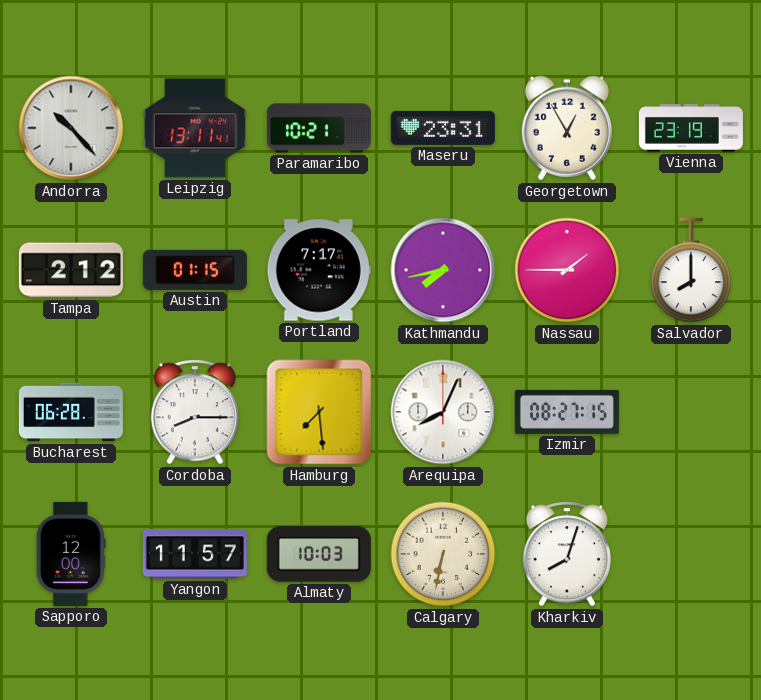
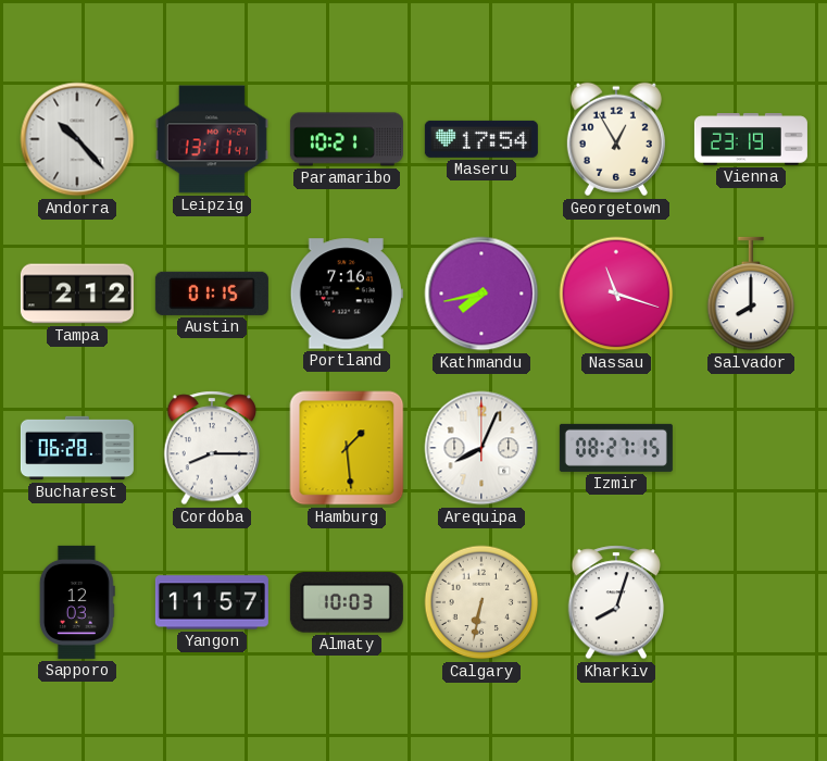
Maseru: 23:31 -> 17:54
Portland: 7:17 -> 7:16
Nassau: 1:45 -> 11:18
Hamburg: 7:29 -> 1:29
Sapporo: 12:00 -> 12:03
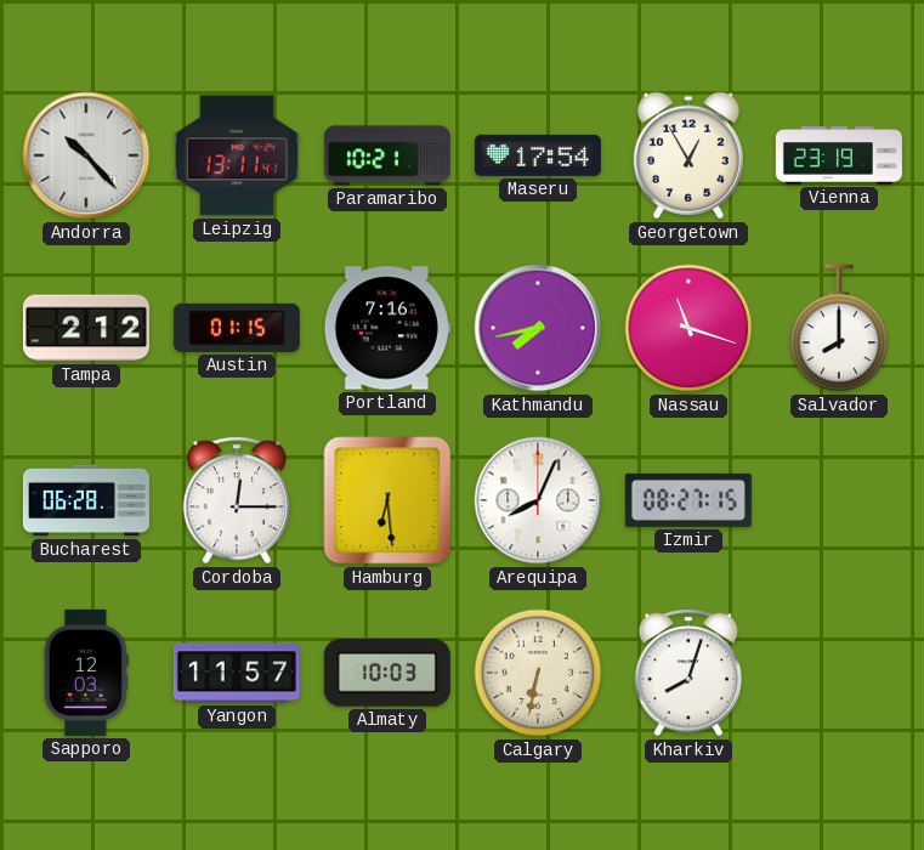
Cordoba: 8:15 -> 12:15
Hamburg: 1:29 -> 6:29
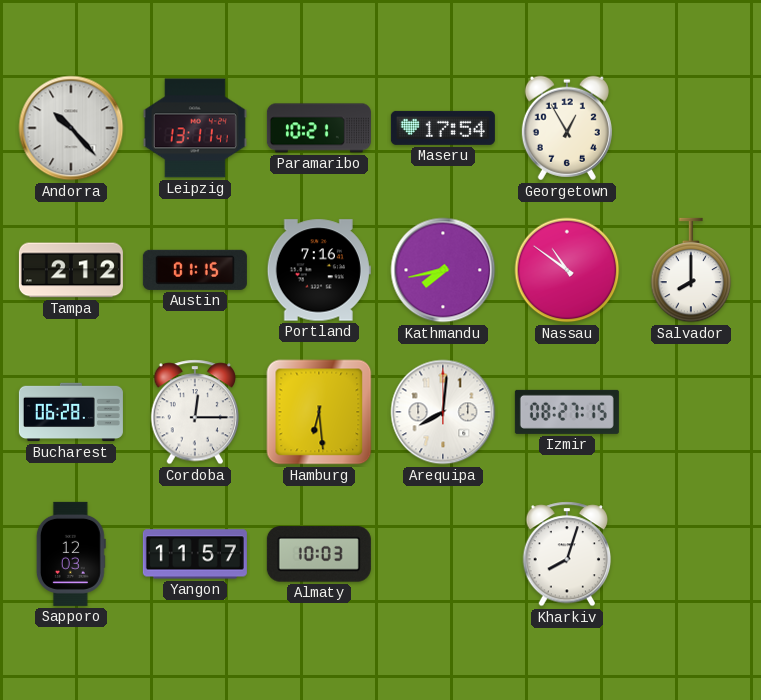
Vienna: 23:19 -> none
Nassau: 11:18 -> 10:51
Arequipa: 8:04 -> 8:01
Calgary: 6:32 -> none
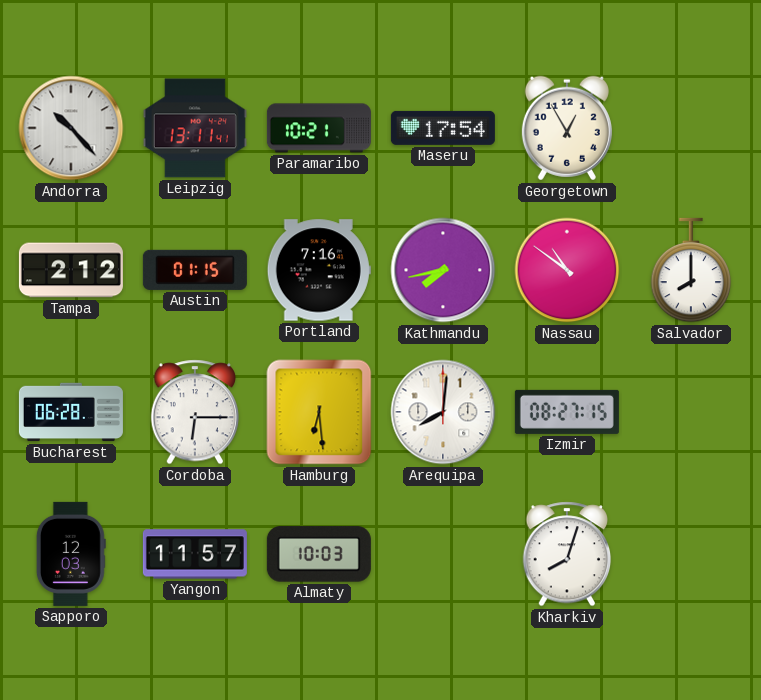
Cordoba: 12:15 -> 6:15
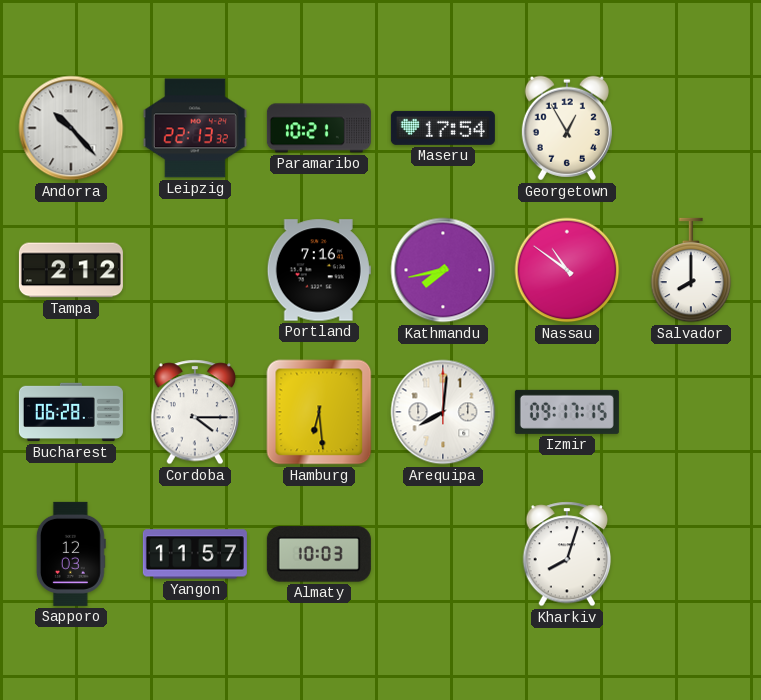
Leipzig: 13:11 -> 22:13
Austin: 01:15 -> none
Cordoba: 6:15 -> 4:15
Izmir: 08:27 -> 09:17
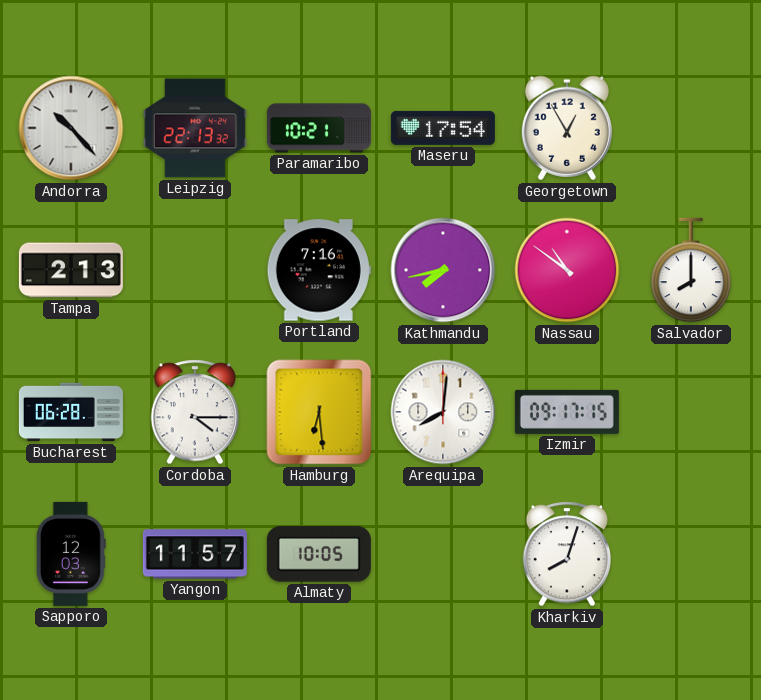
Tampa: 2:12 -> 2:13
Almaty: 10:03 -> 10:05
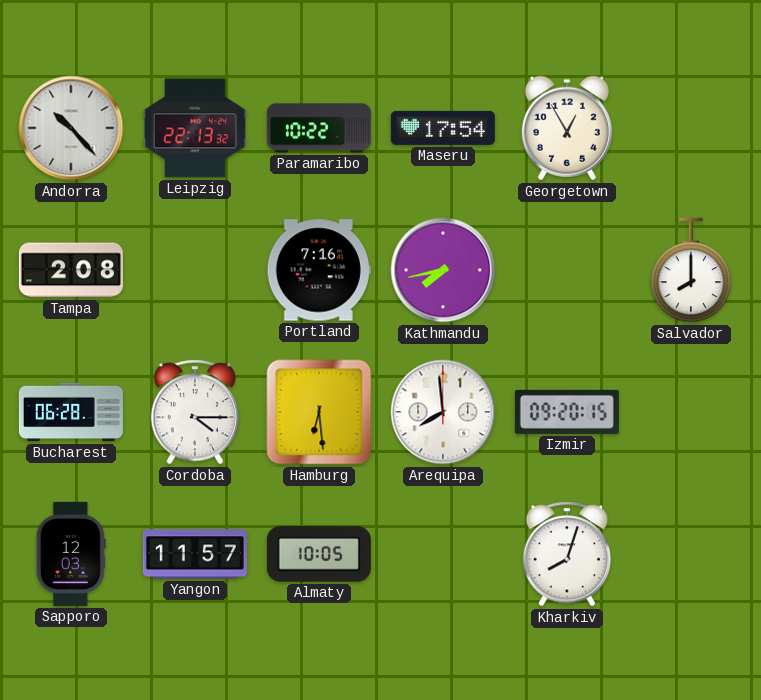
Paramaribo: 10:21 -> 10:22
Tampa: 2:13 -> 2:08
Nassau: 10:51 -> none
Arequipa: 8:01 -> 7:59
Izmir: 09:17 -> 09:20
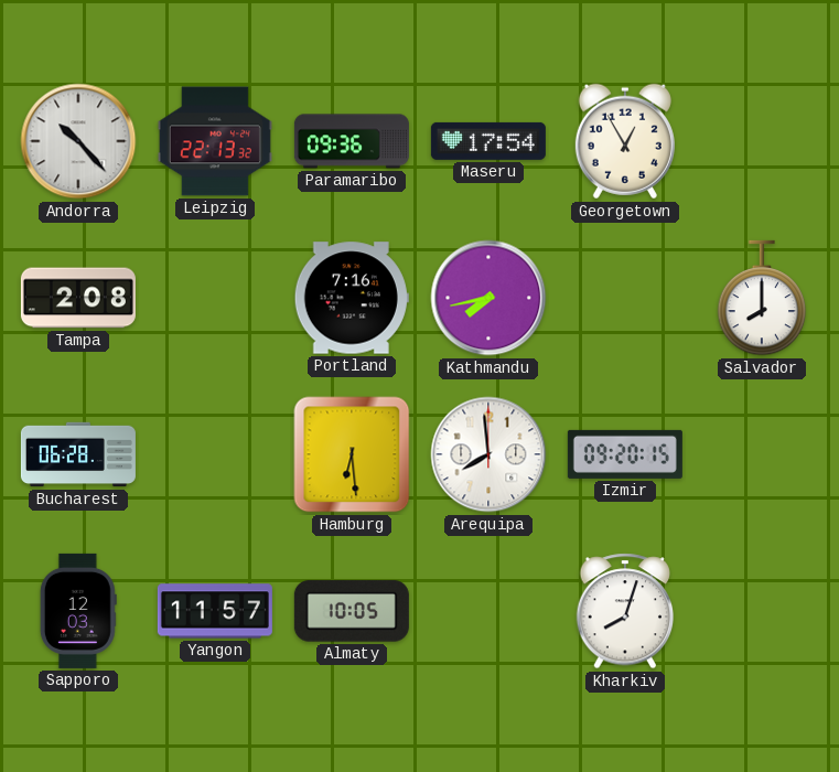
Paramaribo: 10:22 -> 09:36
Cordoba: 4:15 -> none
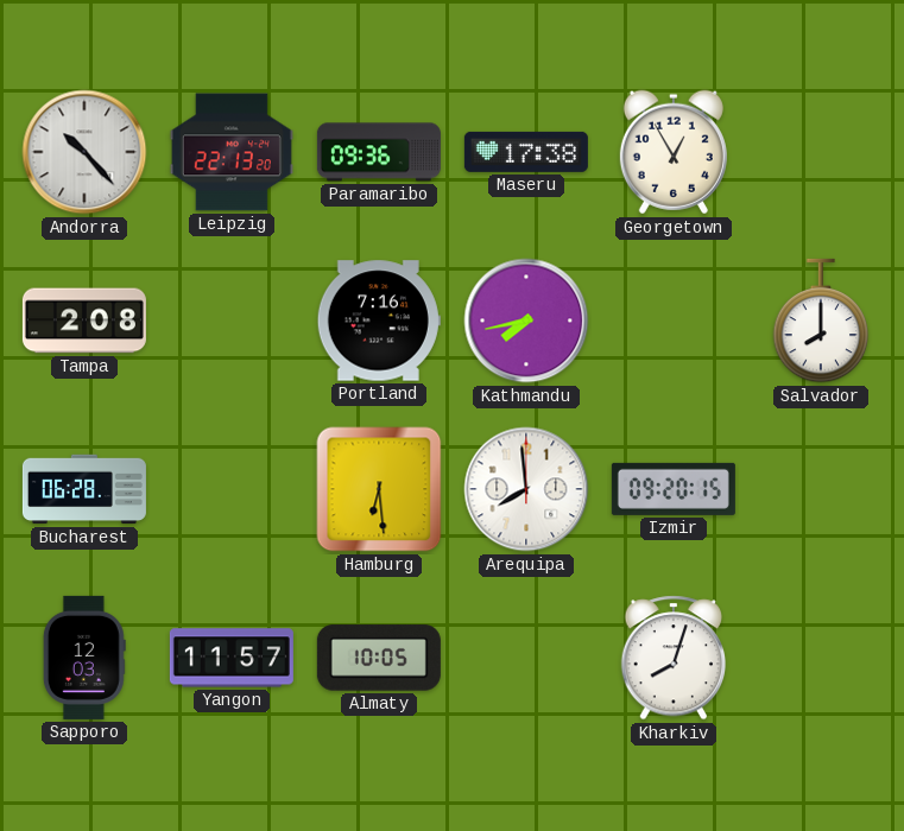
Leipzig: 22:13:32 -> 22:13:20
Maseru: 17:54 -> 17:38
